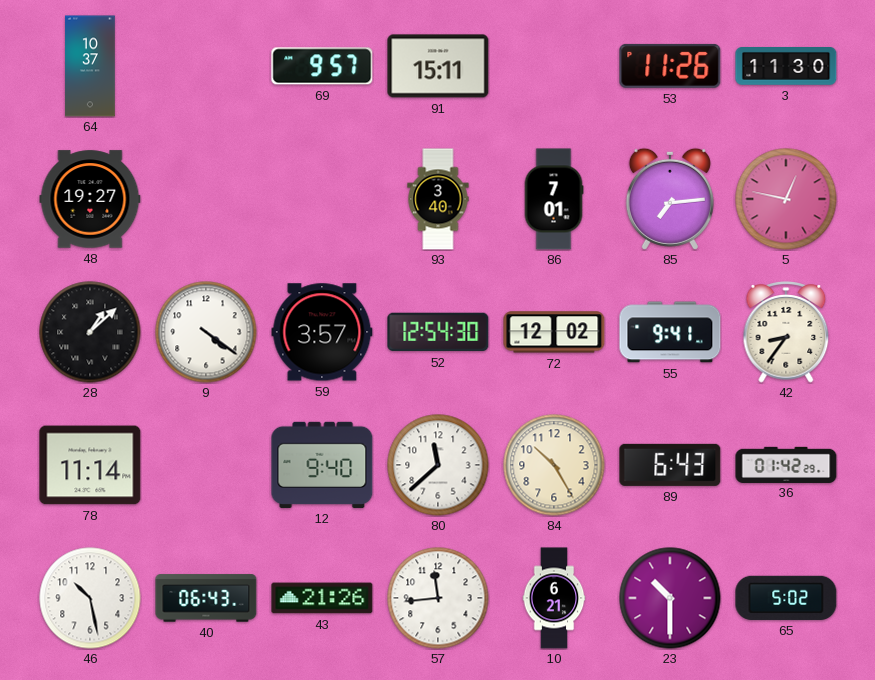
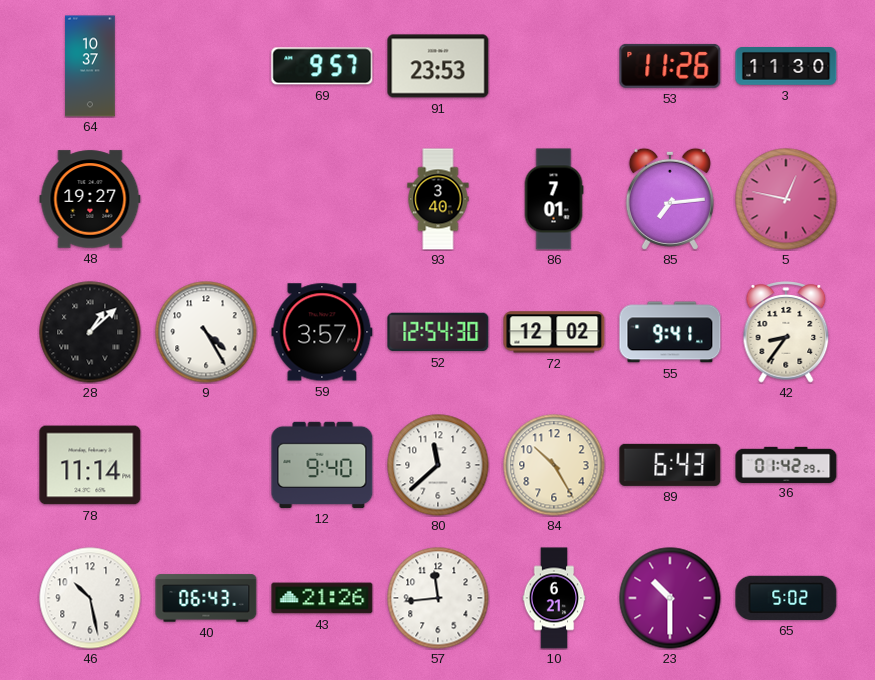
91: 15:11 -> 23:53
9: 4:21 -> 4:25
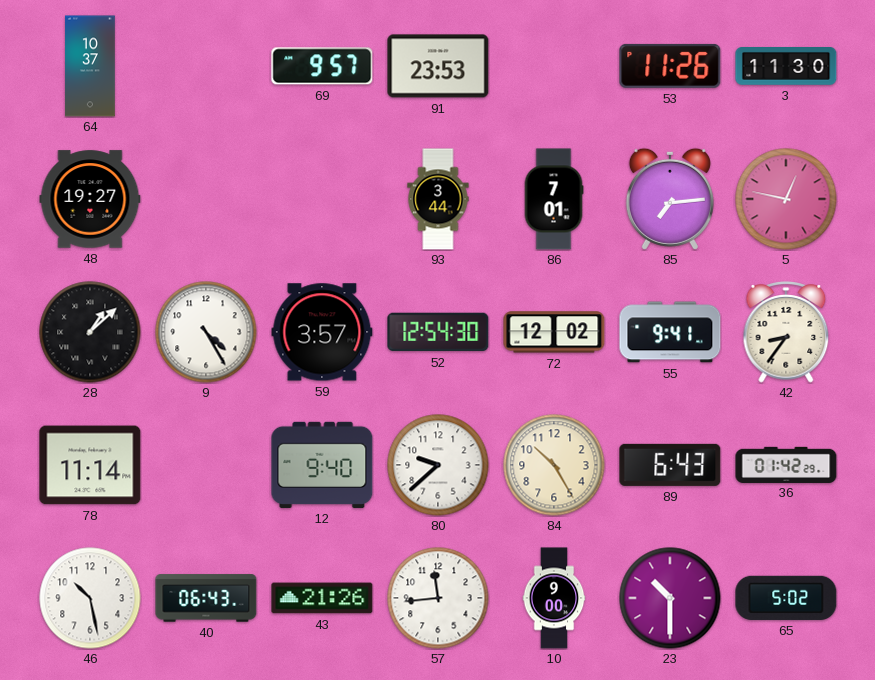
93: 3:40 -> 3:44
80: 11:38 -> 9:38
10: 6:21 -> 9:00
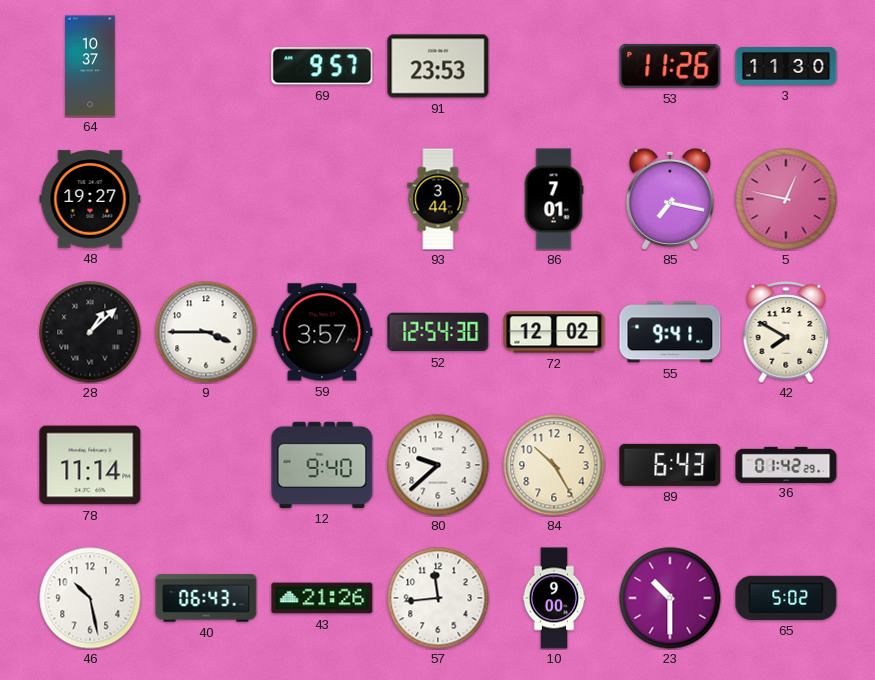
85: 7:14 -> 7:17
9: 4:25 -> 3:45
42: 8:36 -> 7:50
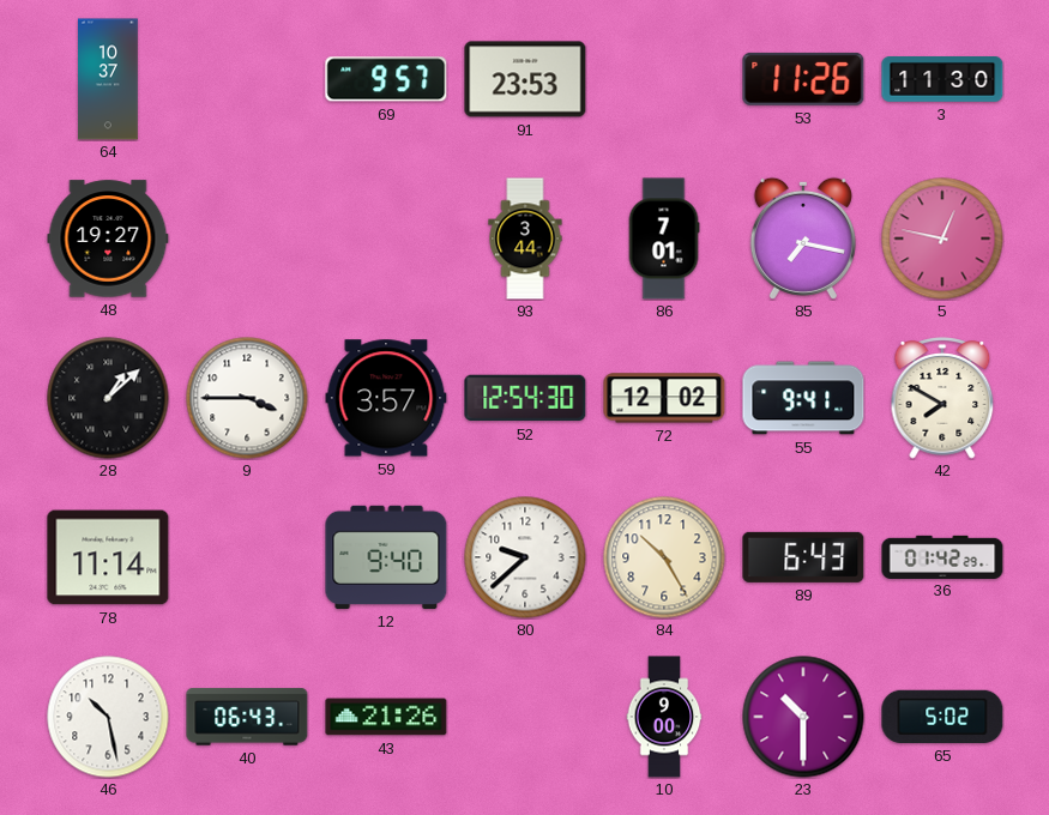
57: 11:44 -> none
